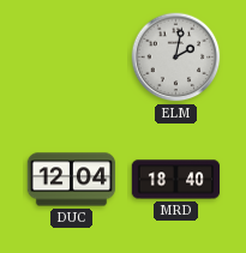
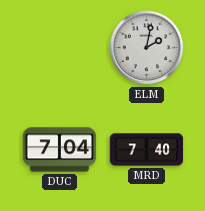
DUC: 12:04 -> 7:04
MRD: 18:40 -> 7:40
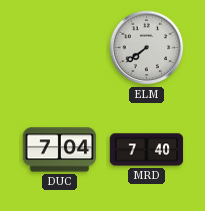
ELM: 2:02 -> 7:39
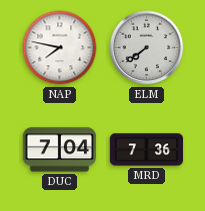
NAP: none -> 7:47
MRD: 7:40 -> 7:36
